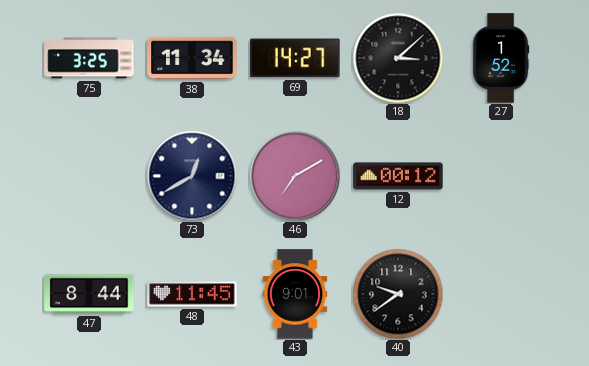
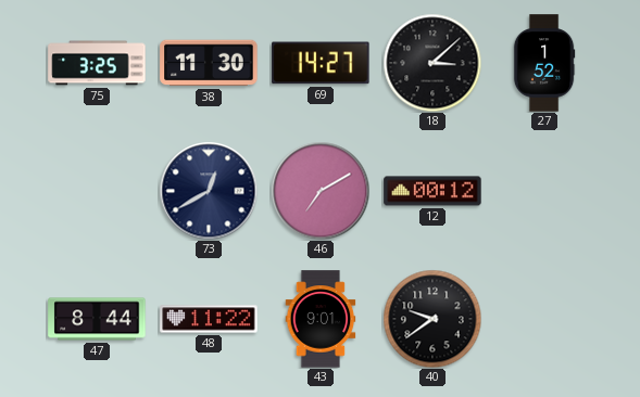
38: 11:34 -> 11:30
48: 11:45 -> 11:22
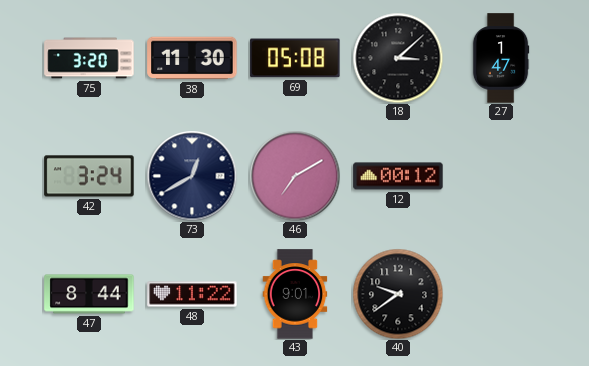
75: 3:25 -> 3:20
69: 14:27 -> 05:08
27: 1:52 -> 1:47
42: none -> 3:24
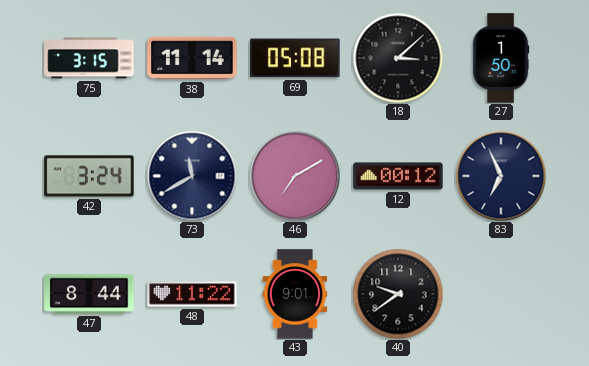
75: 3:20 -> 3:15
38: 11:30 -> 11:14
27: 1:47 -> 1:50
73: 12:40 -> 11:40
83: none -> 6:56
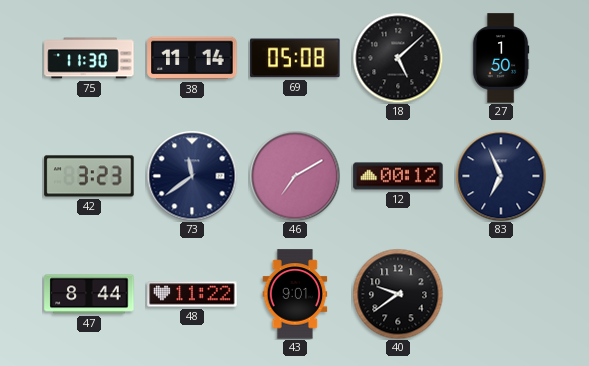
75: 3:15 -> 11:30
18: 3:08 -> 5:08
42: 3:24 -> 3:23
73: 11:40 -> 11:39
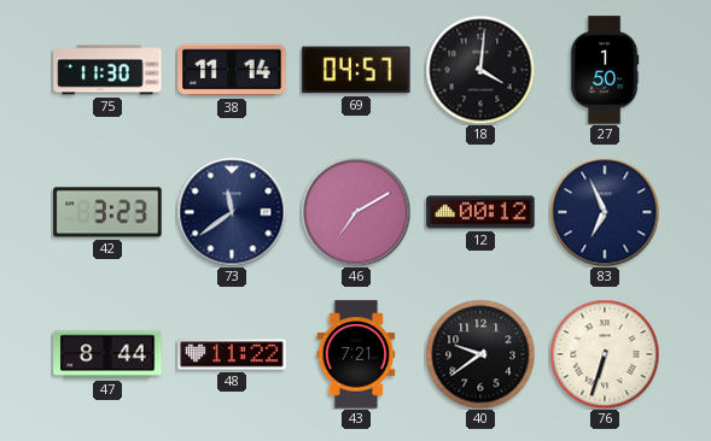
69: 05:08 -> 04:57
18: 5:08 -> 4:01
43: 9:01 -> 7:21
76: none -> 6:33
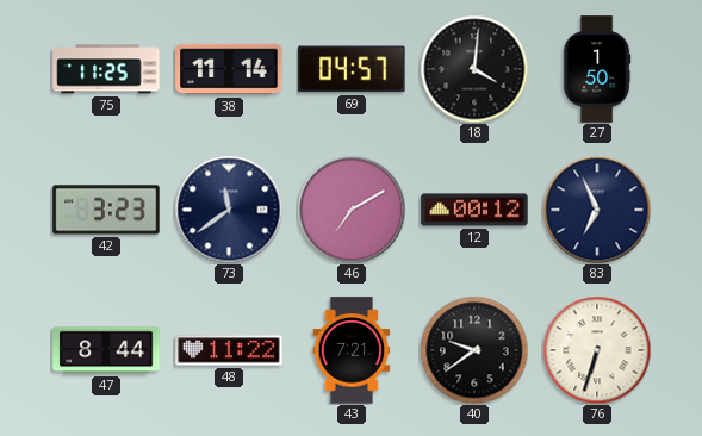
75: 11:30 -> 11:25
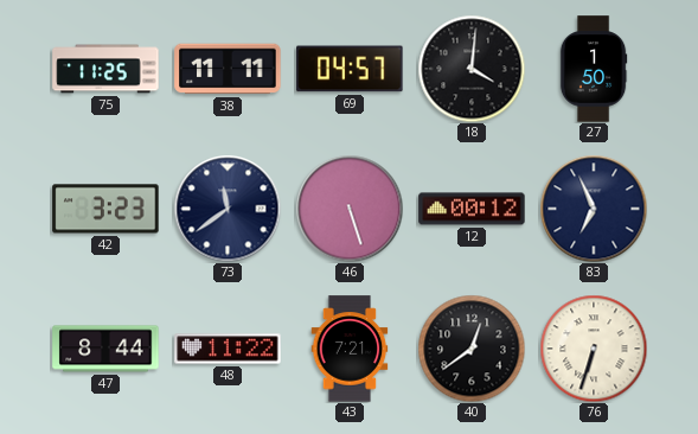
38: 11:14 -> 11:11
46: 7:10 -> 5:27
40: 9:39 -> 12:39
